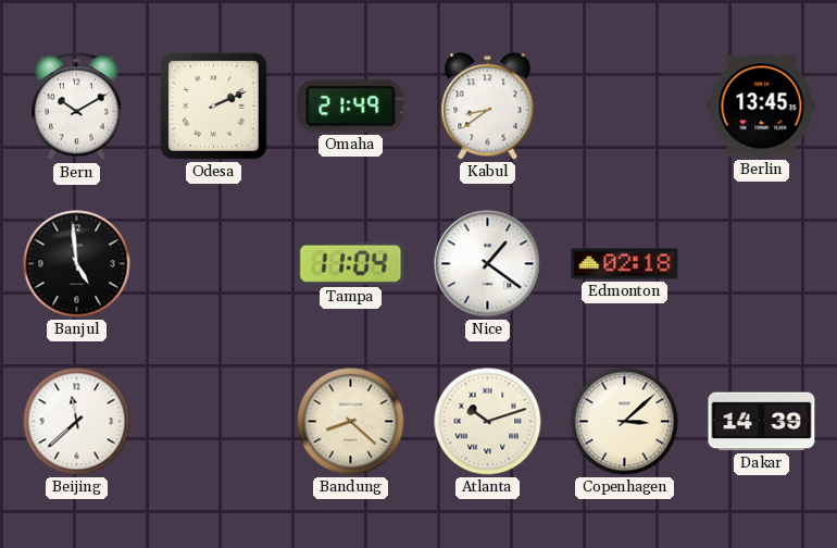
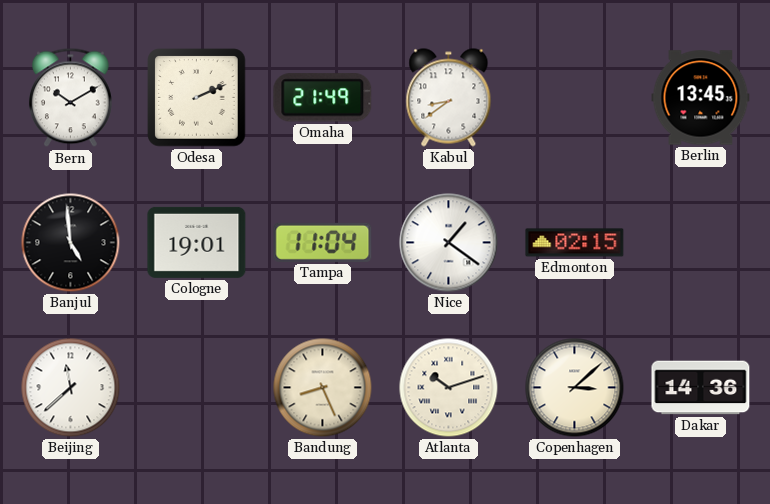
Cologne: none -> 19:01
Edmonton: 02:18 -> 02:15
Bandung: 8:22 -> 8:26
Dakar: 14:39 -> 14:36
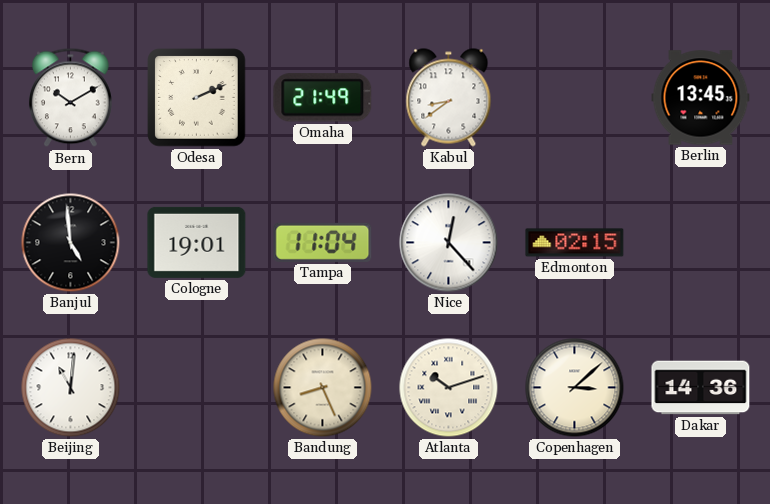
Nice: 1:21 -> 12:23
Beijing: 11:38 -> 11:01
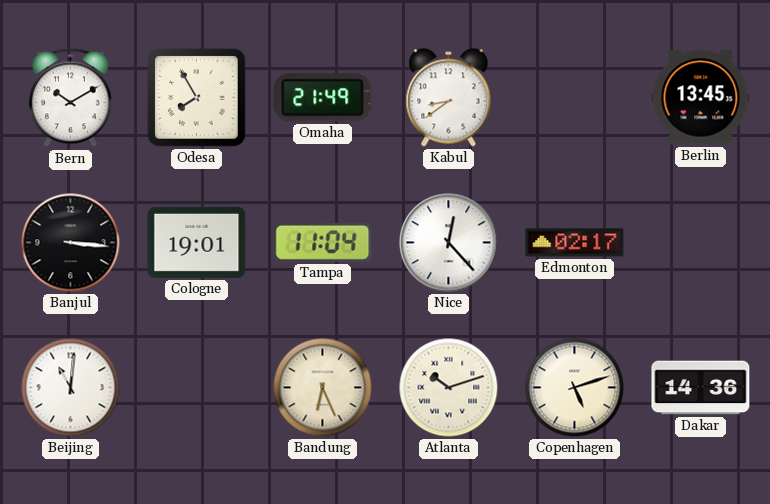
Odesa: 2:11 -> 7:55
Banjul: 4:59 -> 3:16
Edmonton: 02:15 -> 02:17
Bandung: 8:26 -> 6:26
Copenhagen: 3:08 -> 5:12
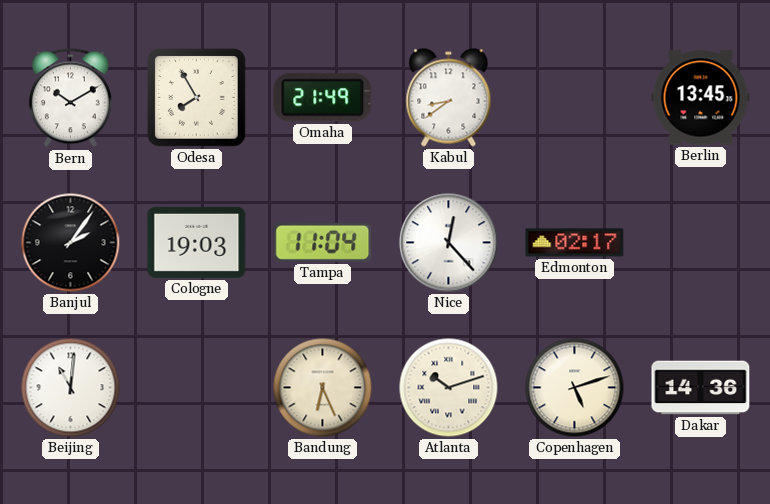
Banjul: 3:16 -> 2:06
Cologne: 19:01 -> 19:03
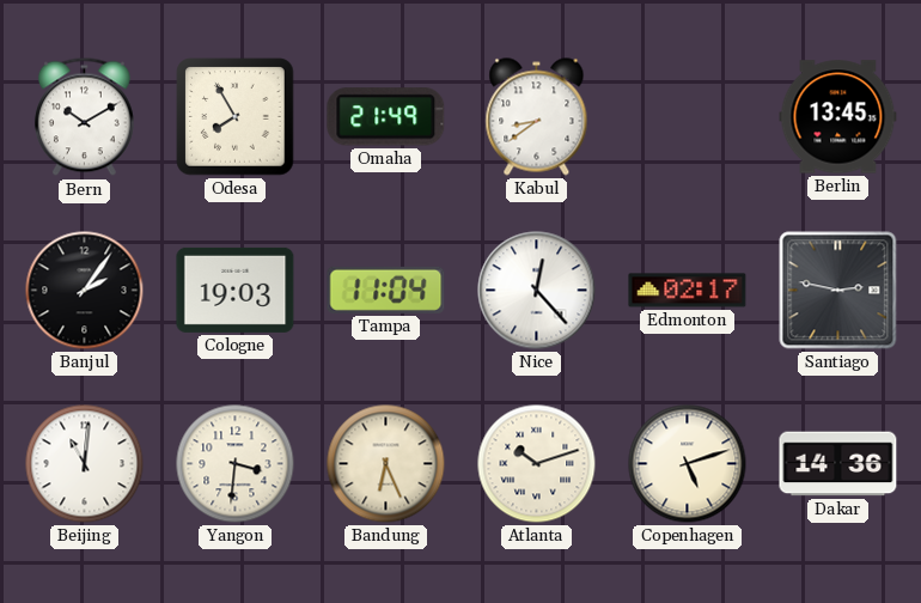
Santiago: none -> 2:47
Yangon: none -> 3:31
